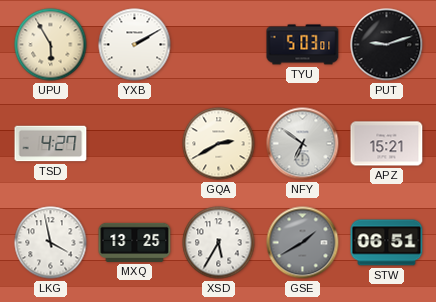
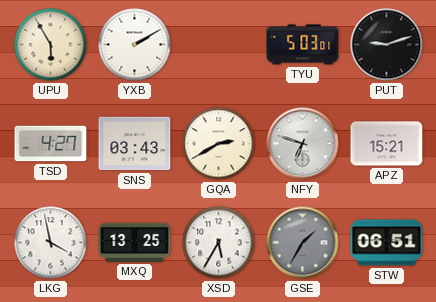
SNS: none -> 03:43
NFY: 6:51 -> 6:48
GSE: 1:40 -> 1:35
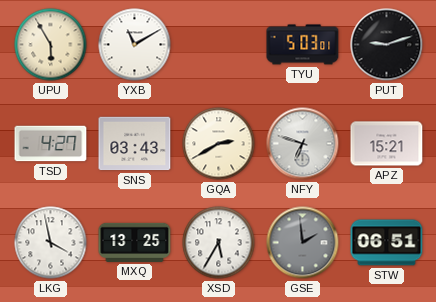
YXB: 2:10 -> 11:10
GSE: 1:35 -> 1:59
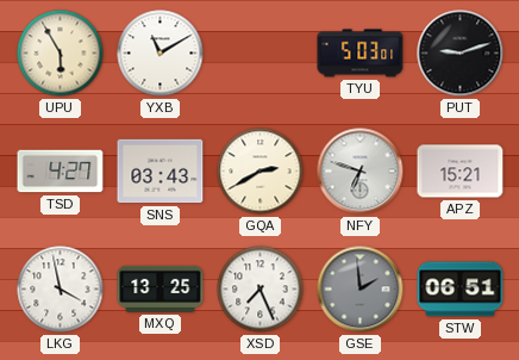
XSD: 5:35 -> 7:26
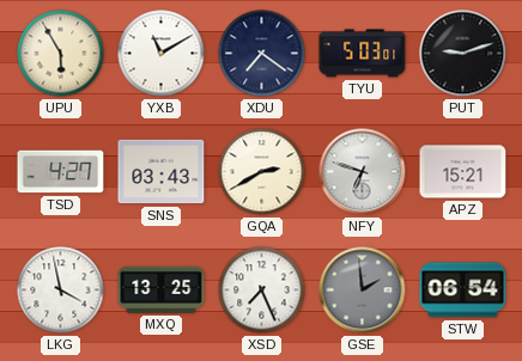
XDU: none -> 7:21
STW: 06:51 -> 06:54
